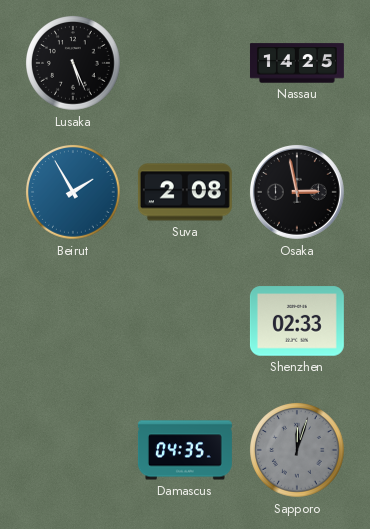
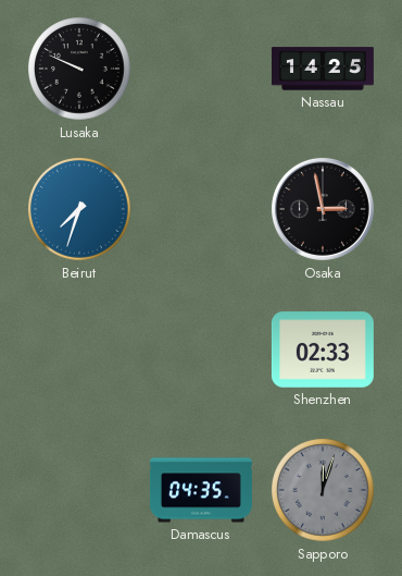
Lusaka: 5:26 -> 9:49
Beirut: 1:55 -> 7:33
Suva: 2:08 -> none
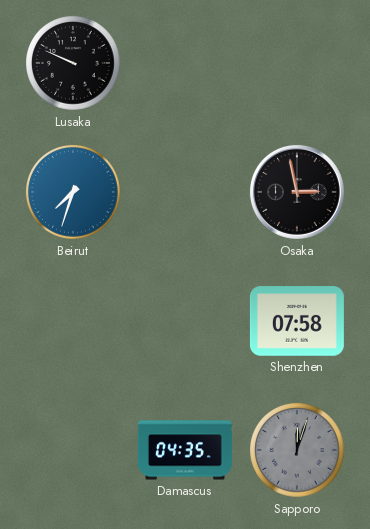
Nassau: 14:25 -> none
Shenzhen: 02:33 -> 07:58
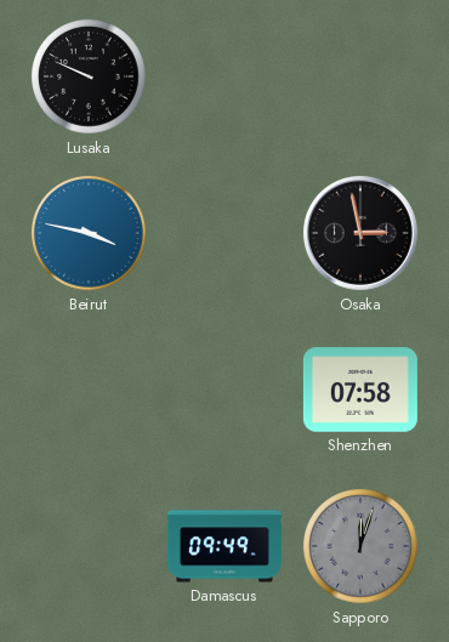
Beirut: 7:33 -> 3:47
Damascus: 04:35 -> 09:49
